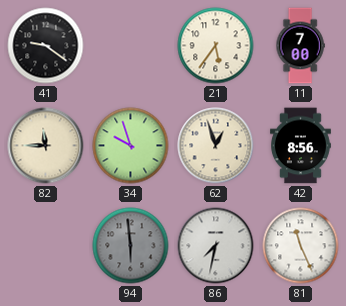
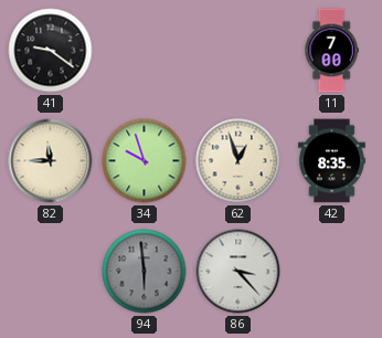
21: 5:36 -> none
42: 8:56 -> 8:35
86: 7:32 -> 3:23
81: 11:26 -> none
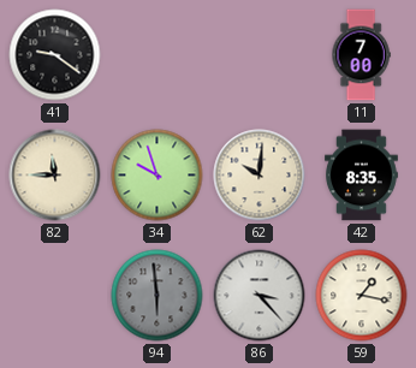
62: 12:57 -> 10:01
59: none -> 1:17
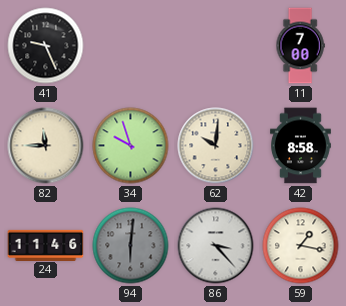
41: 9:21 -> 9:26
42: 8:35 -> 8:58
24: none -> 11:46
94: 5:59 -> 6:01
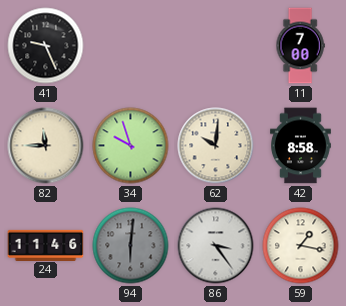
86: 3:23 -> 3:24
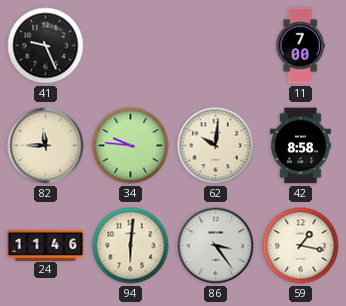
34: 9:57 -> 9:46
94 dial: grey -> cream
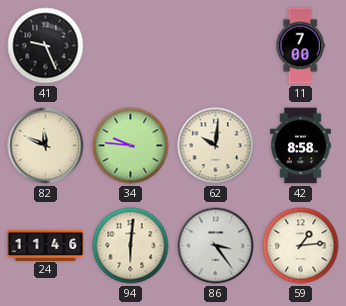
82: 11:45 -> 11:49
59: 1:17 -> 1:14
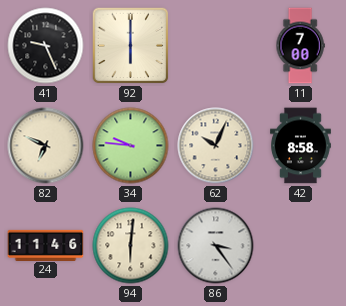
92: none -> 6:00
82: 11:49 -> 6:49
62: 10:01 -> 10:04
59: 1:14 -> none
